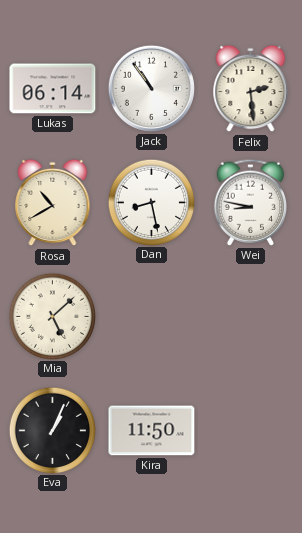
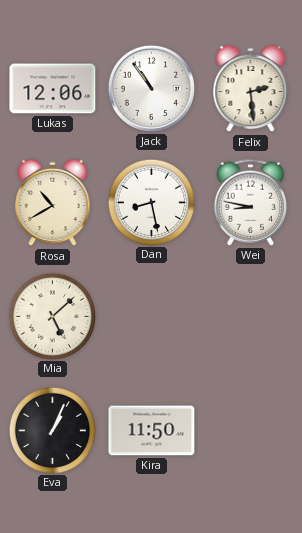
Lukas: 06:14 -> 12:06
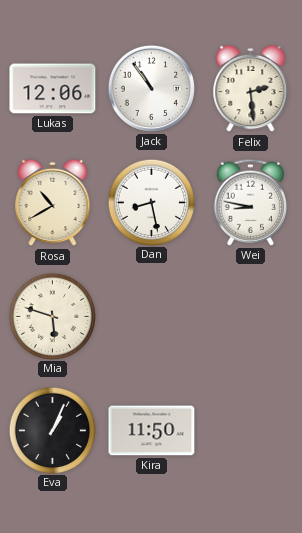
Mia: 5:08 -> 5:48
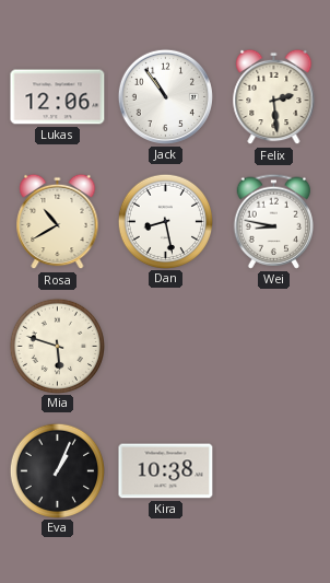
Kira: 11:50 -> 10:38
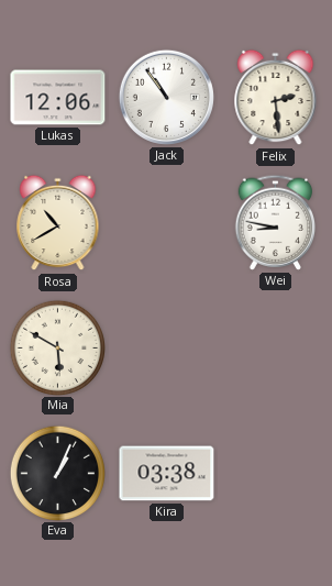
Dan: 8:28 -> none
Mia: 5:48 -> 5:50
Kira: 10:38 -> 03:38
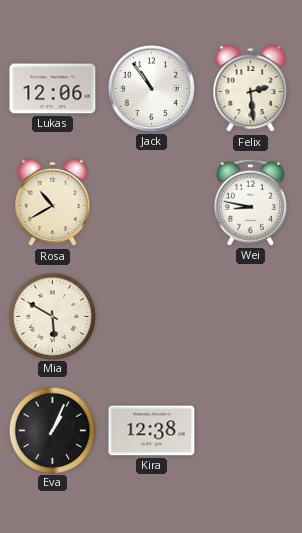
Kira: 03:38 -> 12:38
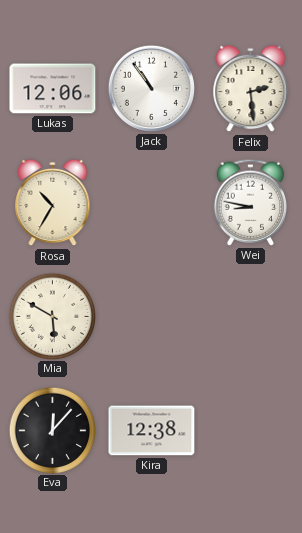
Rosa: 10:40 -> 10:35
Eva: 1:04 -> 12:07
